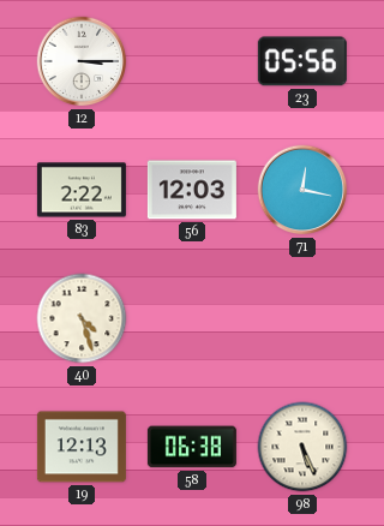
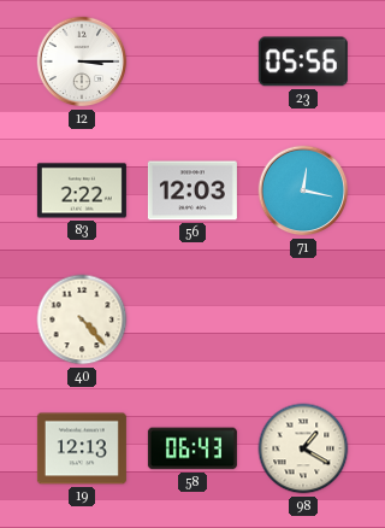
40: 4:27 -> 4:23
58: 06:38 -> 06:43
98: 5:26 -> 1:20
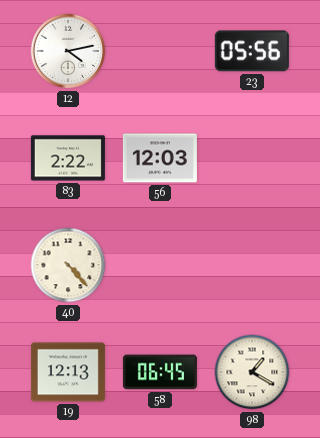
12: 3:15 -> 4:13
71: 12:17 -> none
58: 06:43 -> 06:45
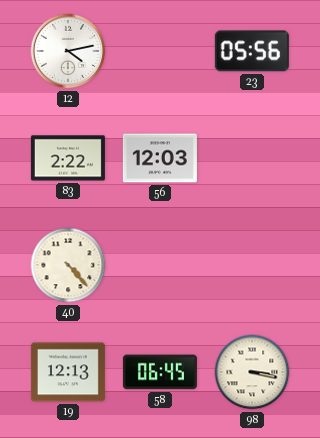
98: 1:20 -> 3:17
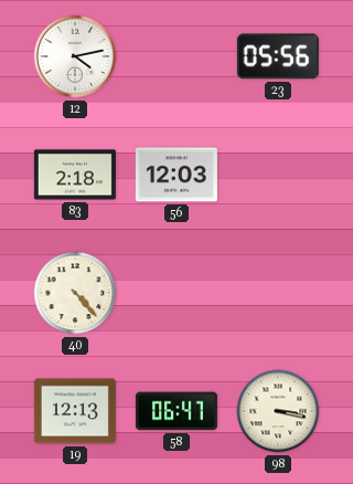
83: 2:22 -> 2:18
58: 06:45 -> 06:47
